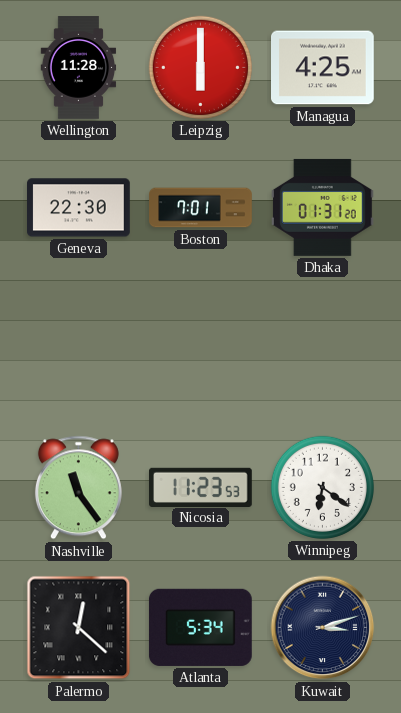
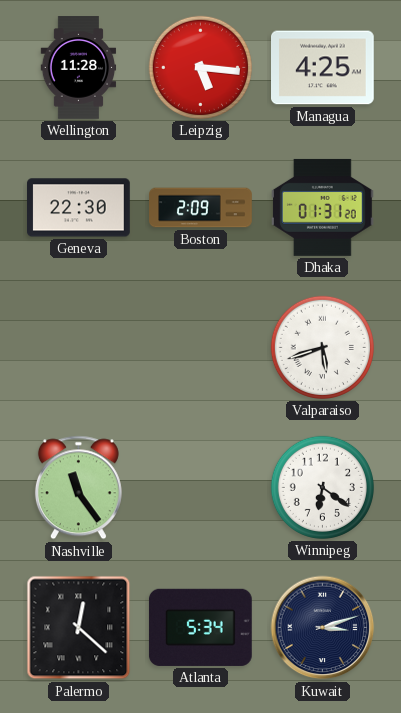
Leipzig: 6:00 -> 5:16
Boston: 7:01 -> 2:09
Valparaiso: none -> 5:42
Nicosia: 11:23 -> none
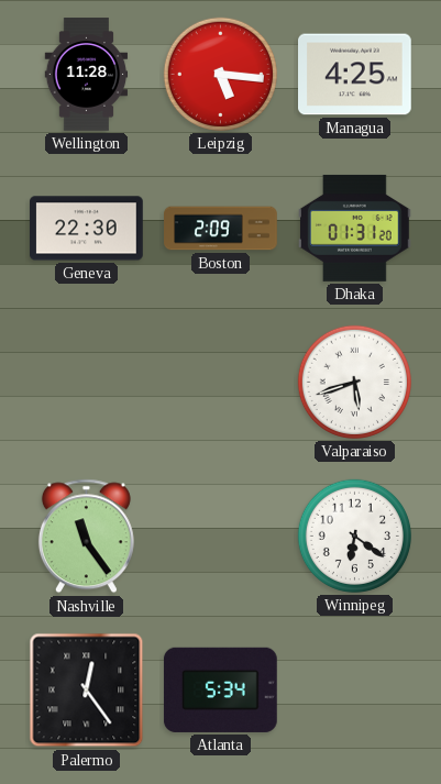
Palermo: 12:22 -> 12:24
Kuwait: 3:12 -> none
